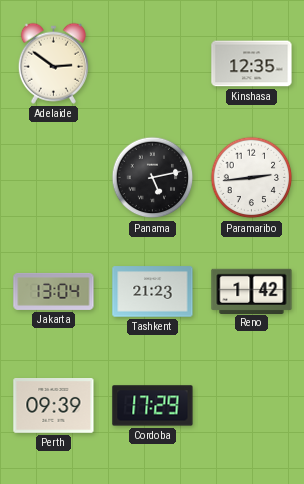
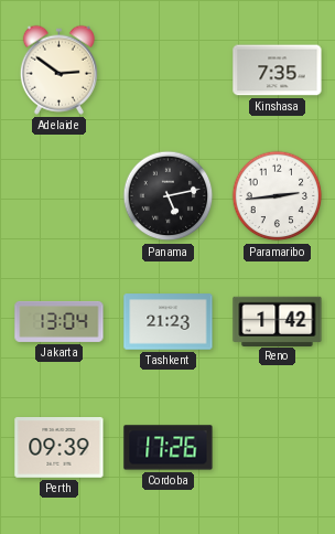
Kinshasa: 12:35 -> 7:35
Cordoba: 17:29 -> 17:26
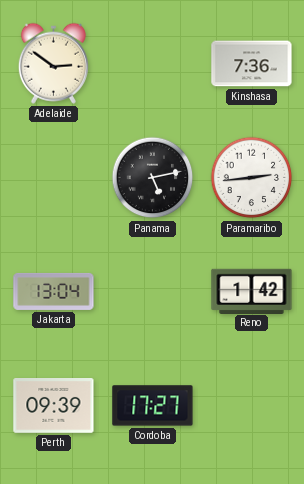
Kinshasa: 7:35 -> 7:36
Tashkent: 21:23 -> none
Cordoba: 17:26 -> 17:27
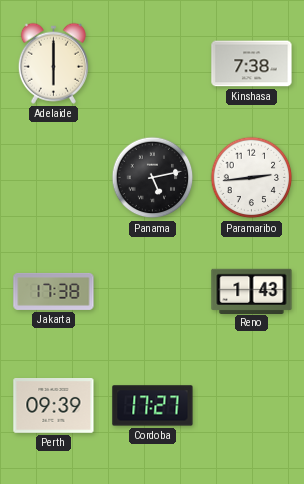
Adelaide: 2:51 -> 6:00
Kinshasa: 7:36 -> 7:38
Jakarta: 13:04 -> 17:38
Reno: 1:42 -> 1:43
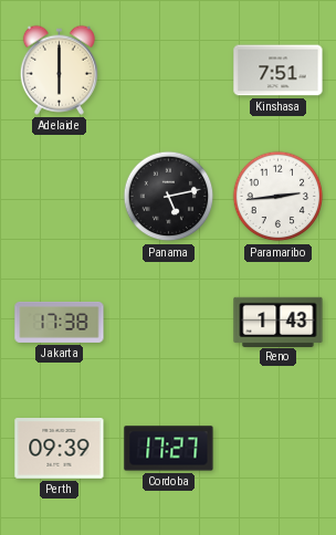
Kinshasa: 7:38 -> 7:51
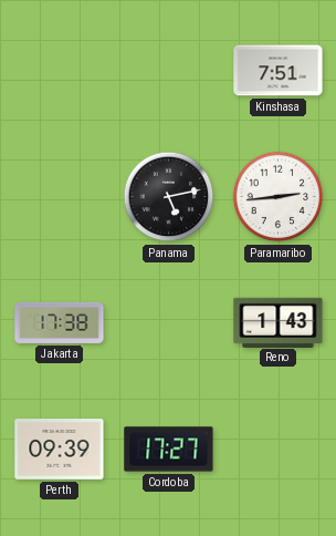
Adelaide: 6:00 -> none
